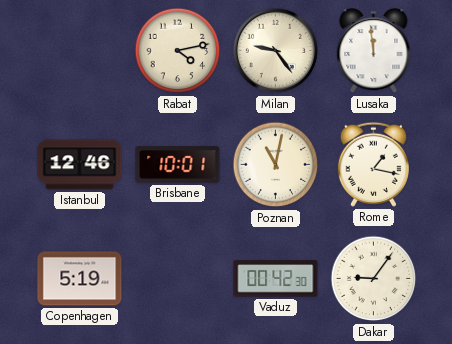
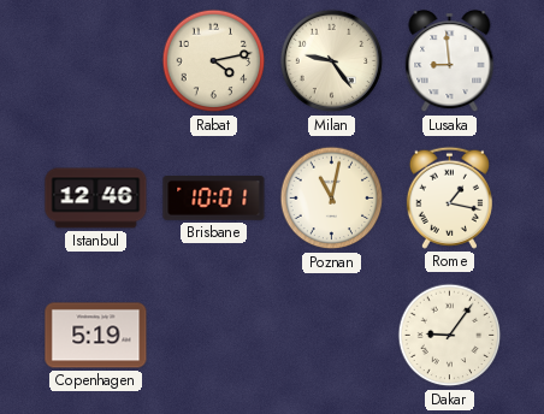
Lusaka: 11:59 -> 8:59
Vaduz: 00:42 -> none
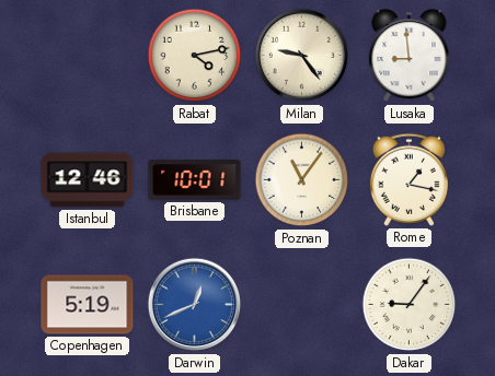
Poznan: 11:02 -> 11:06
Darwin: none -> 12:41
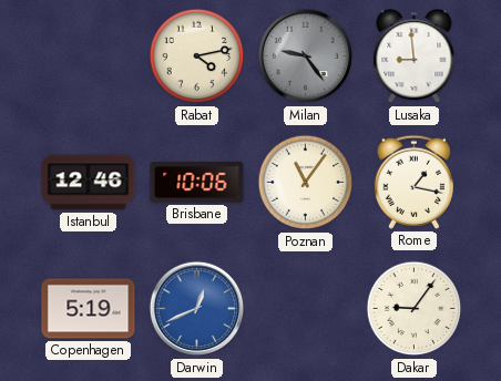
Milan dial: cream -> grey
Brisbane: 10:01 -> 10:06
